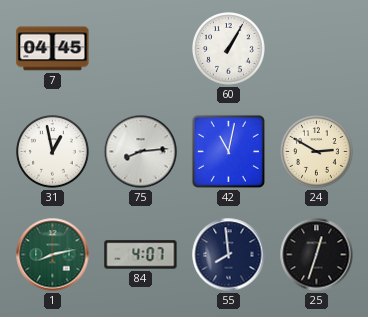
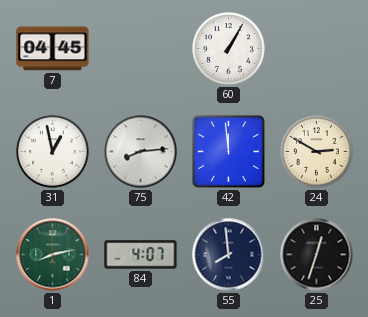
42: 11:02 -> 11:59
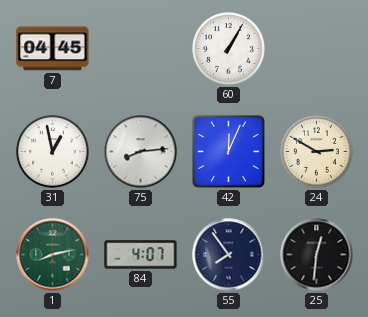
42: 11:59 -> 12:04
55: 7:59 -> 7:54
25: 12:33 -> 12:31
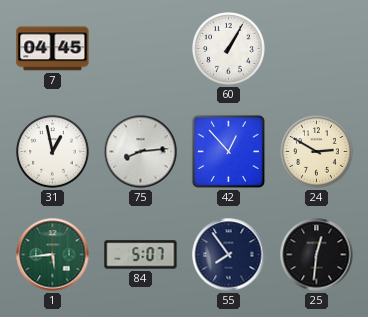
42: 12:04 -> 12:53
1: 8:13 -> 5:44
84: 4:07 -> 5:07
